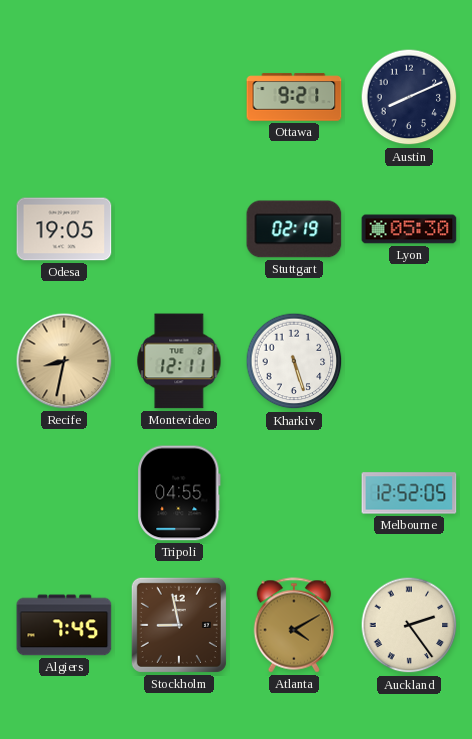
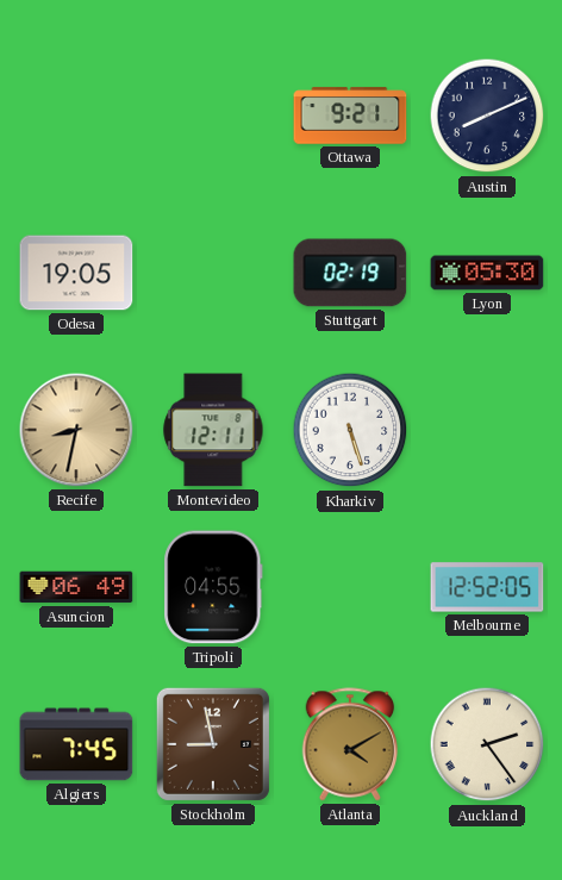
Asuncion: none -> 06:49
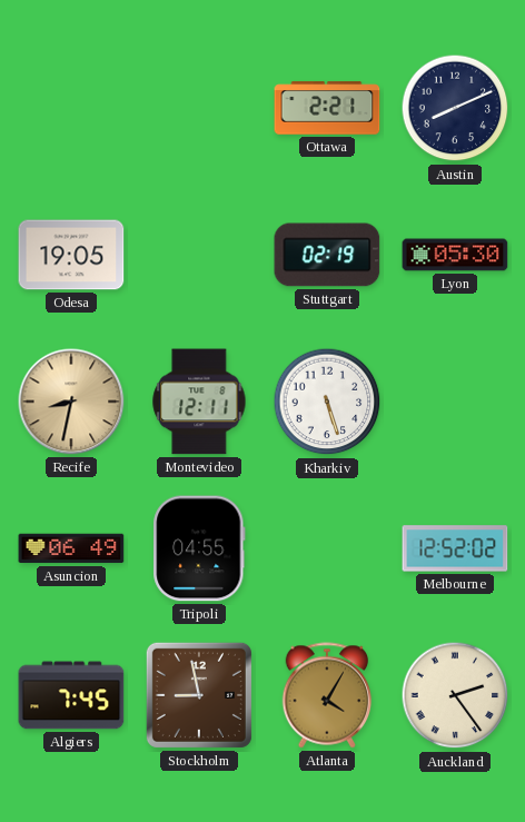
Ottawa: 9:21 -> 2:21
Melbourne: 12:52:05 -> 12:52:02
Atlanta: 4:10 -> 4:05
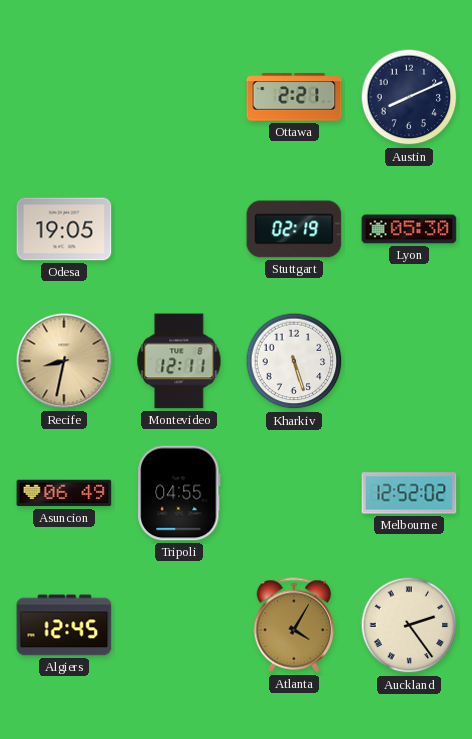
Algiers: 7:45 -> 12:45
Stockholm: 8:58 -> none
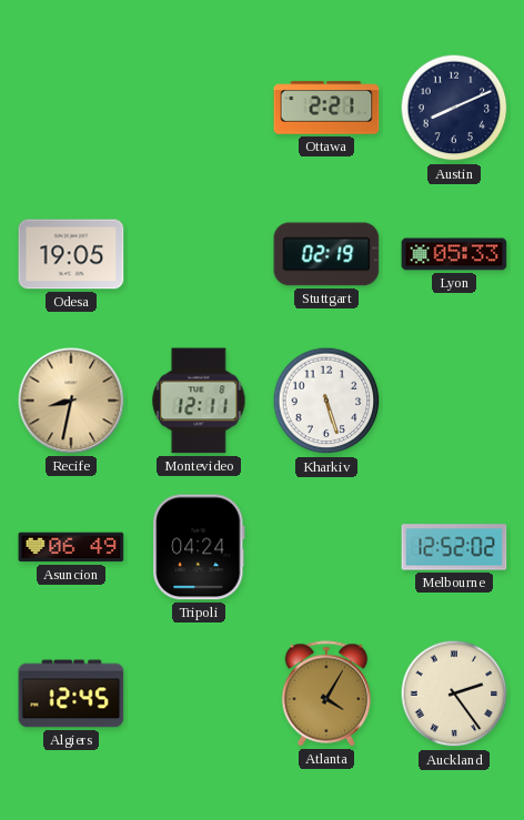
Lyon: 05:30 -> 05:33
Tripoli: 04:55 -> 04:24
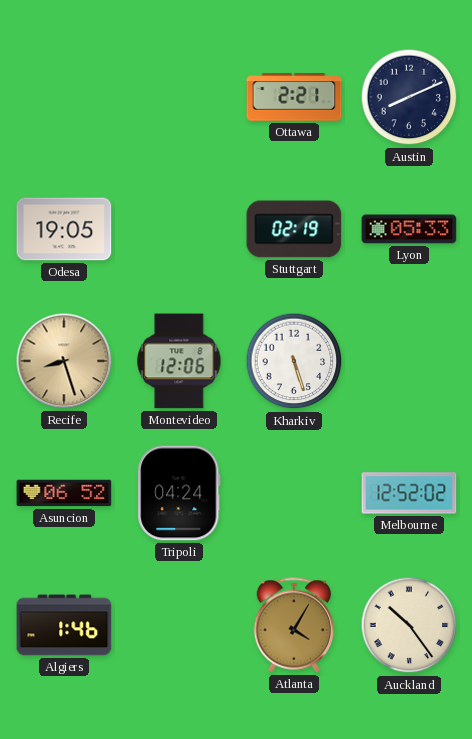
Recife: 8:32 -> 8:27
Montevideo: 12:11 -> 12:06
Asuncion: 06:49 -> 06:52
Algiers: 12:45 -> 1:46
Auckland: 2:24 -> 10:24
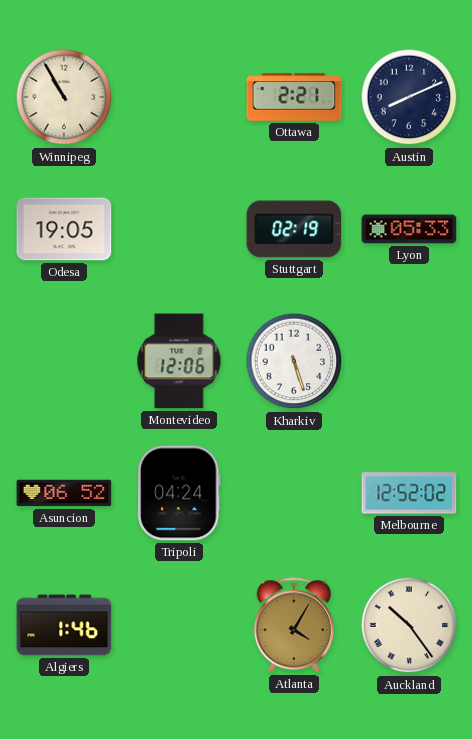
Winnipeg: none -> 10:55
Recife: 8:27 -> none
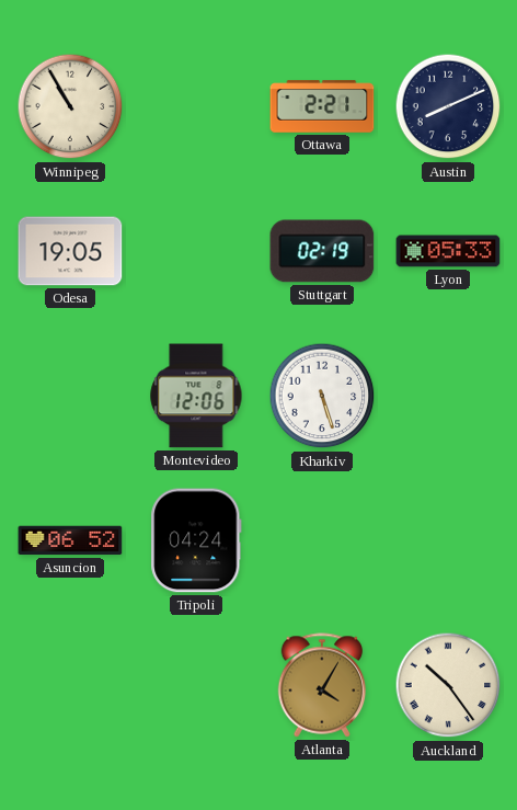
Melbourne: 12:52 -> none
Algiers: 1:46 -> none
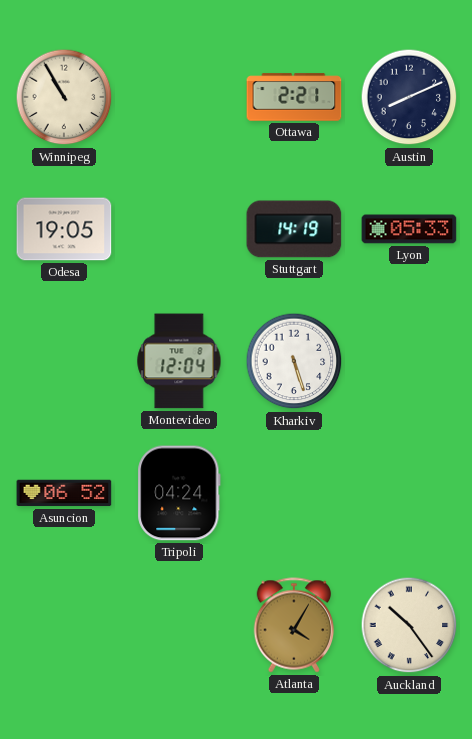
Stuttgart: 02:19 -> 14:19
Montevideo: 12:06 -> 12:04
